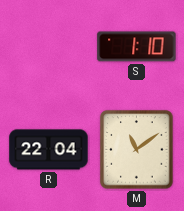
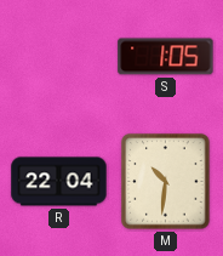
S: 1:10 -> 1:05
M: 11:09 -> 10:31
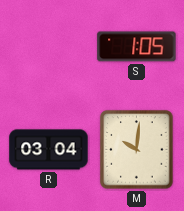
R: 22:04 -> 03:04
M: 10:31 -> 10:01
